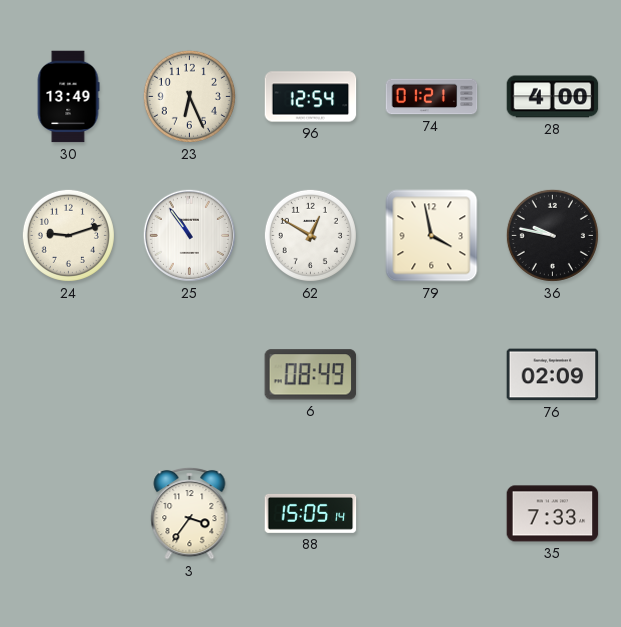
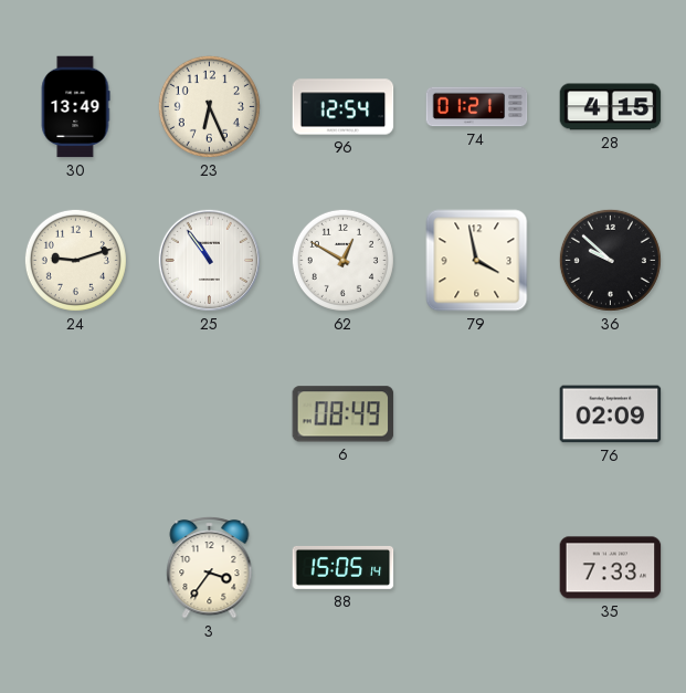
28: 4:00 -> 4:15
36: 9:47 -> 9:52
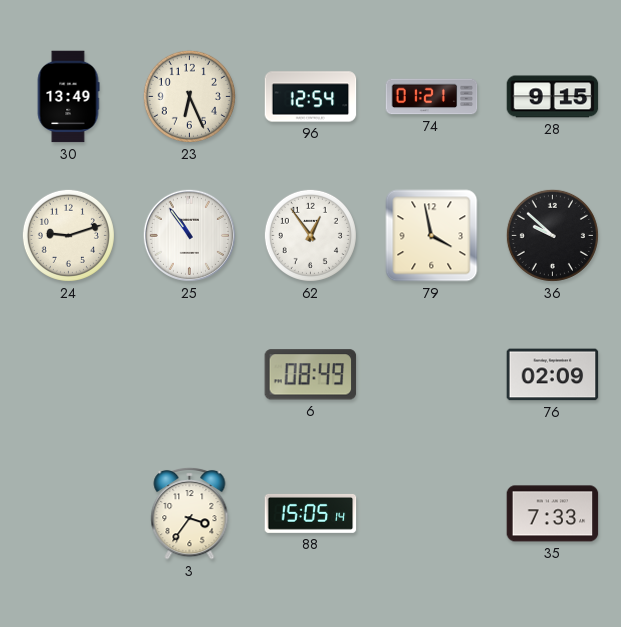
28: 4:15 -> 9:15
62: 12:50 -> 12:54
